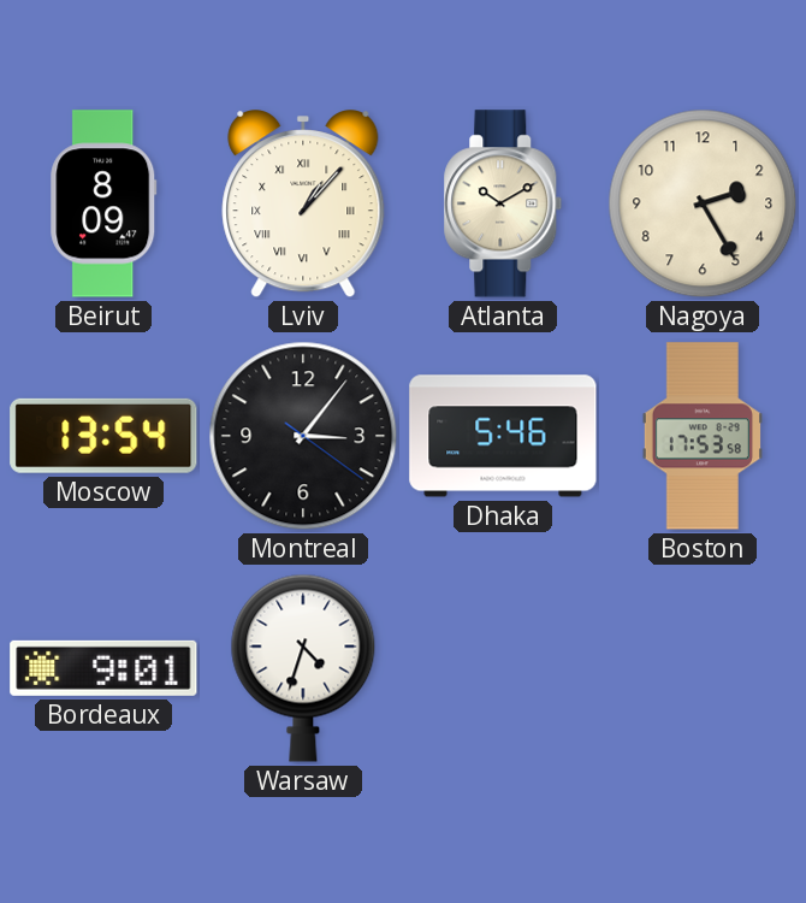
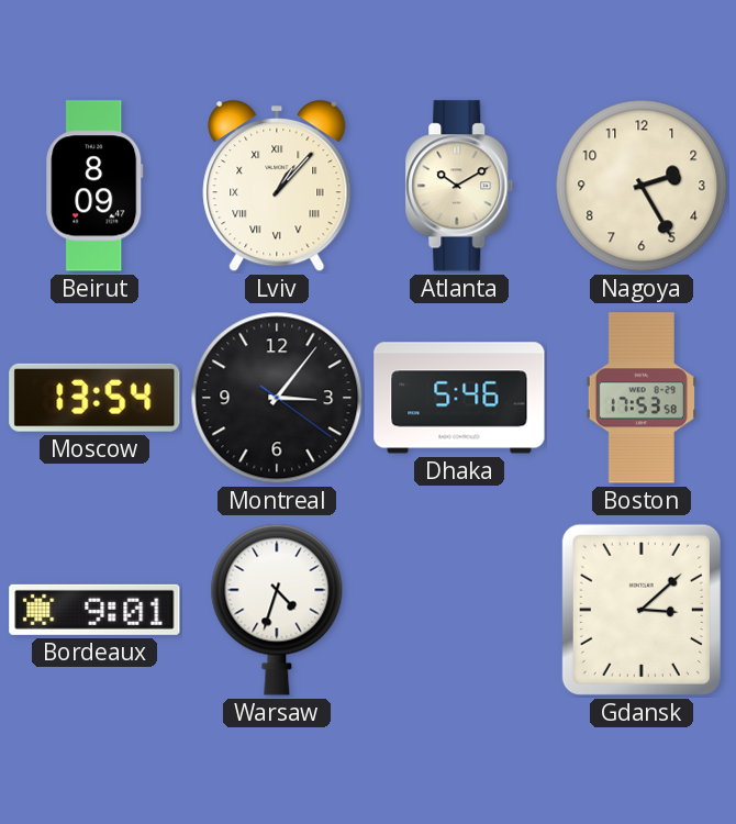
Gdansk: none -> 3:08
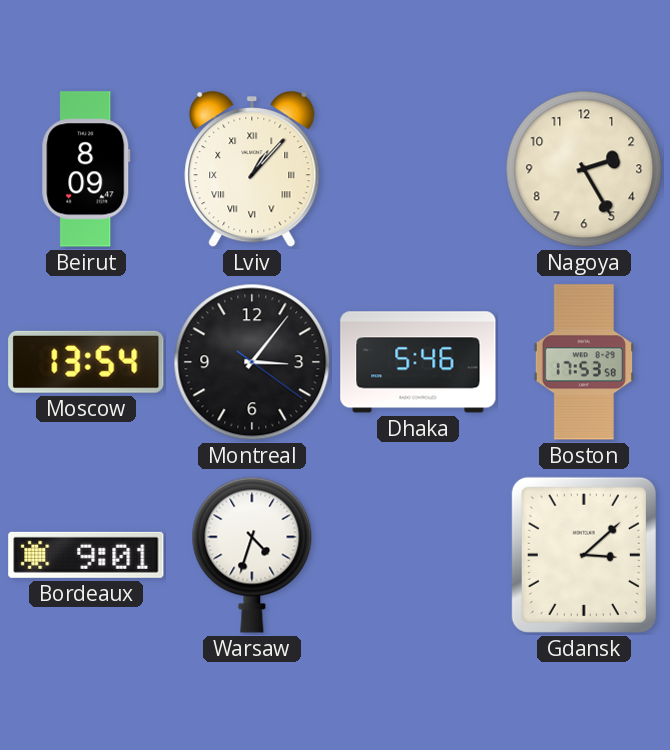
Atlanta: 10:10 -> none
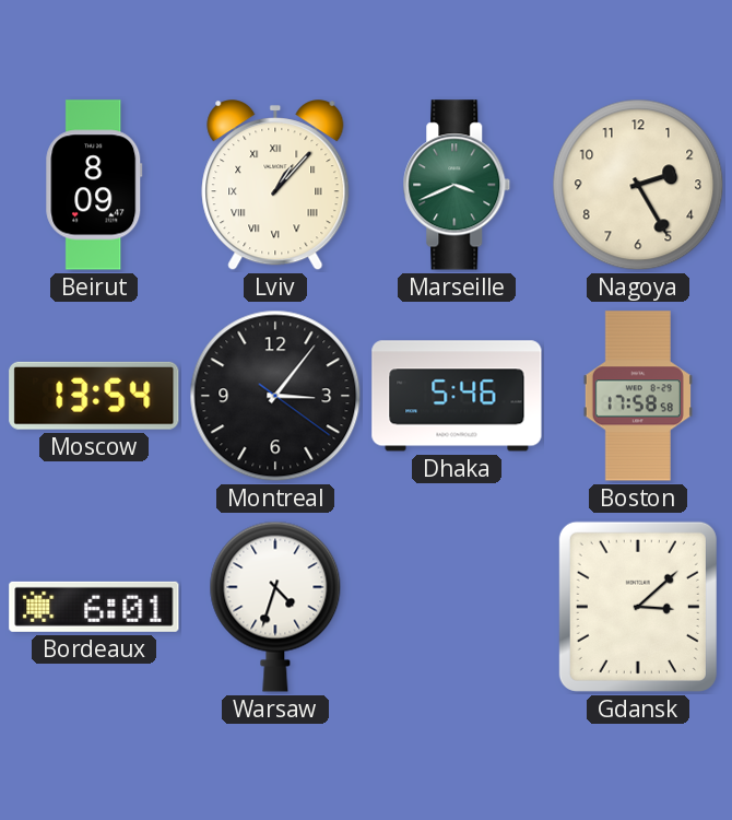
Marseille: none -> 3:41
Boston: 17:53 -> 17:58
Bordeaux: 9:01 -> 6:01
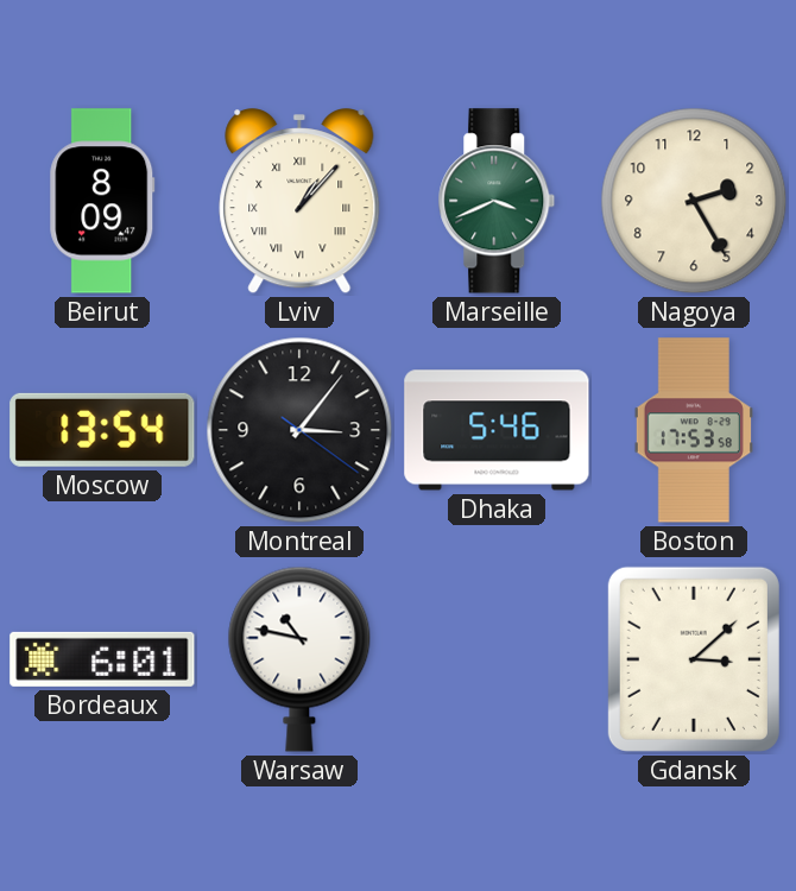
Boston: 17:58 -> 17:53
Warsaw: 4:33 -> 10:47
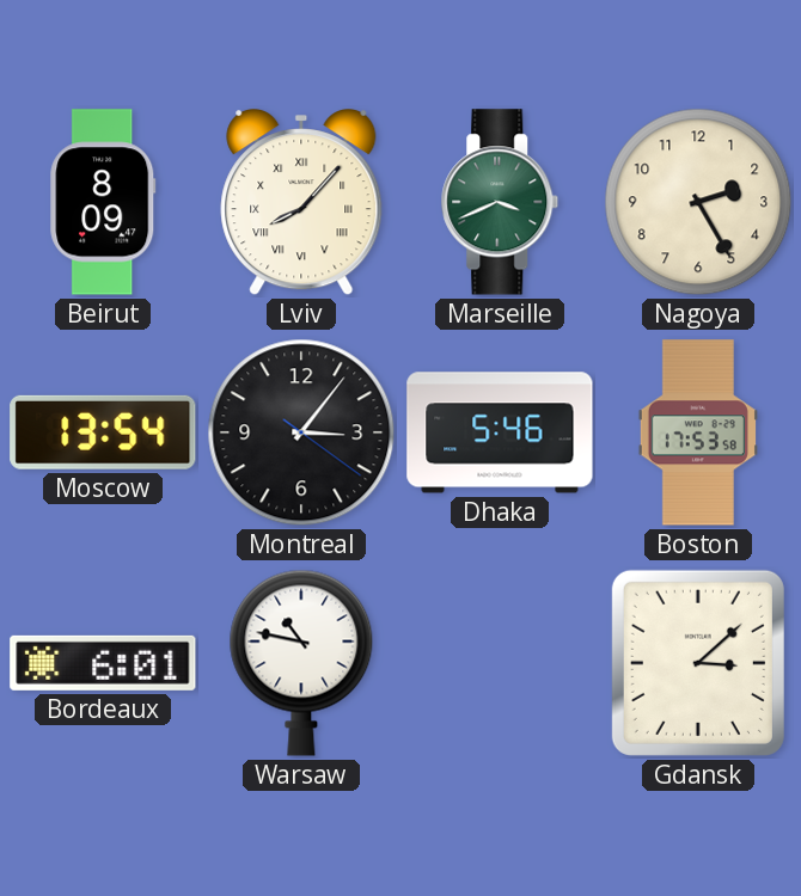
Lviv: 1:07 -> 8:07
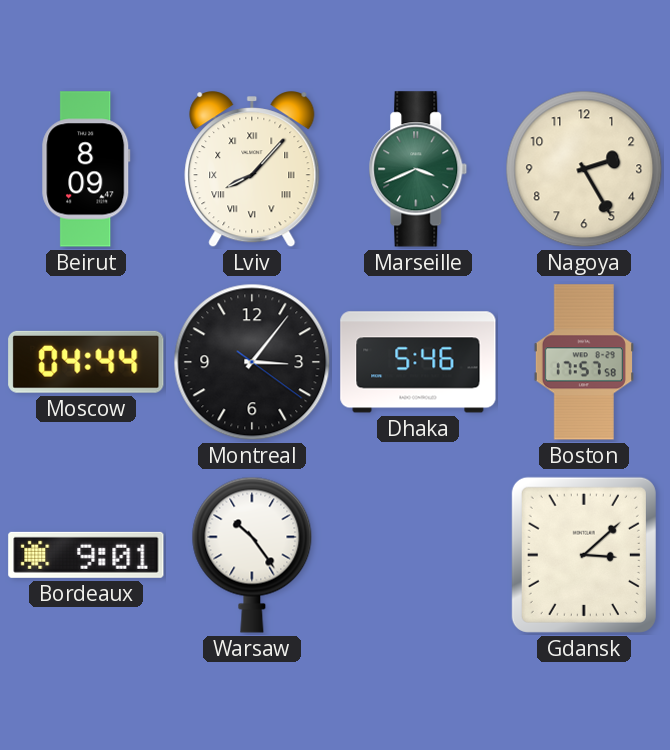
Moscow: 13:54 -> 04:44
Boston: 17:53 -> 17:57
Bordeaux: 6:01 -> 9:01
Warsaw: 10:47 -> 10:24
